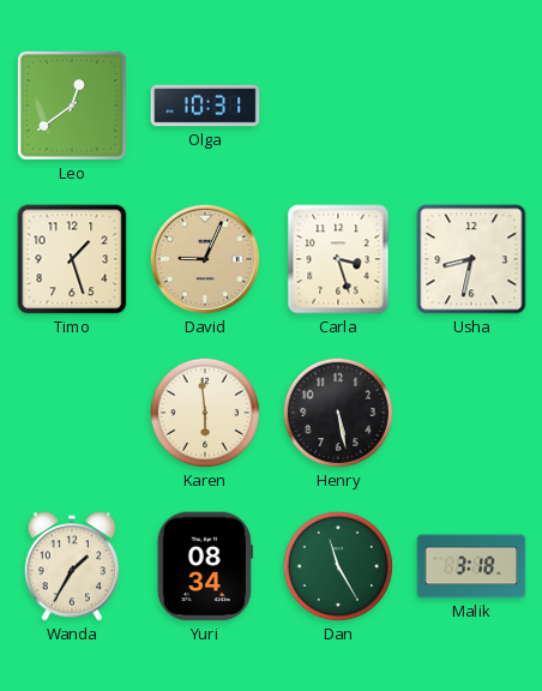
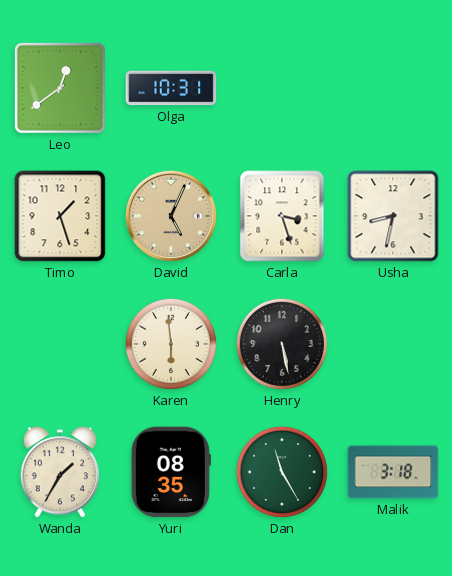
David: 9:04 -> 5:04
Yuri: 08:34 -> 08:35
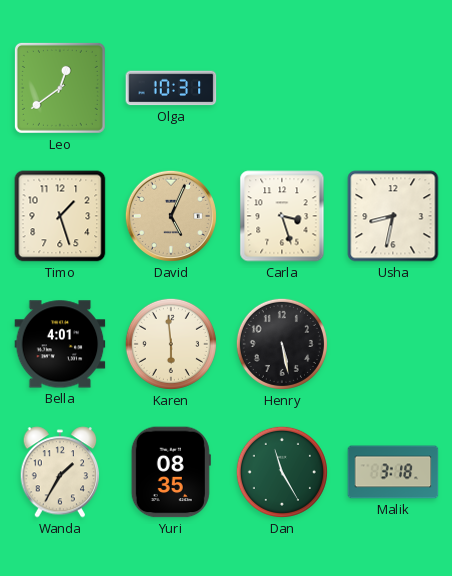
Bella: none -> 4:01
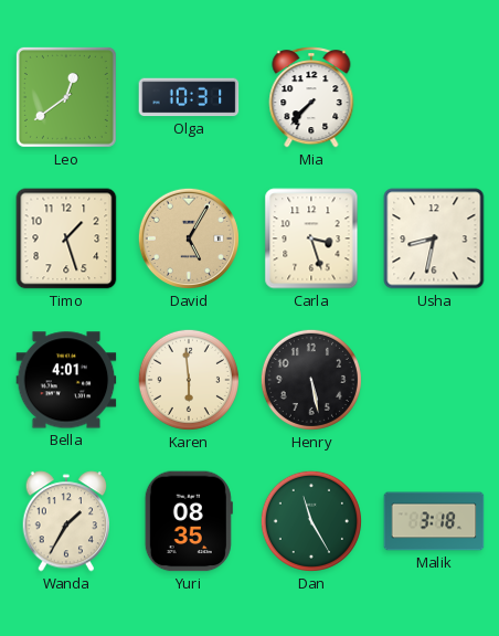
Mia: none -> 7:37
David: 5:04 -> 5:05
